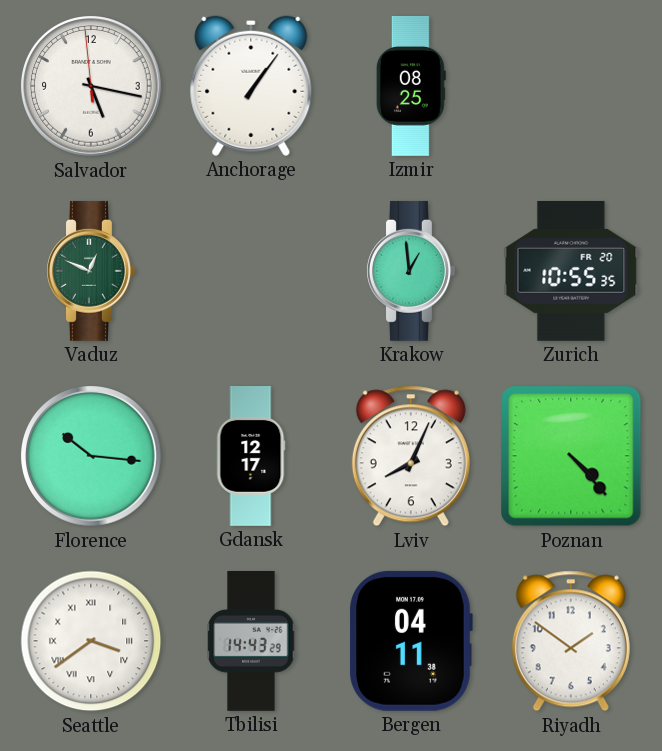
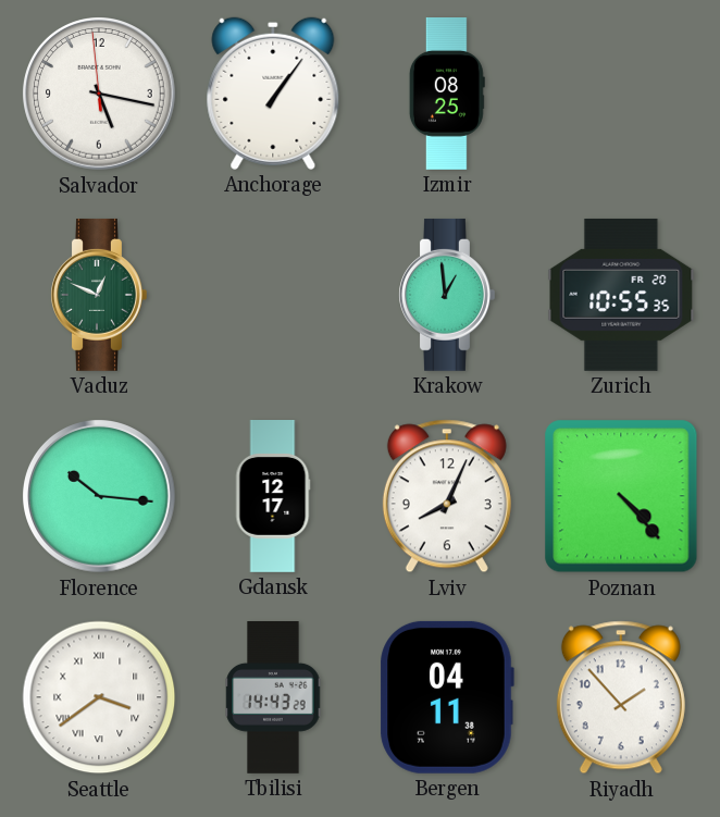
Riyadh: 1:51 -> 1:53
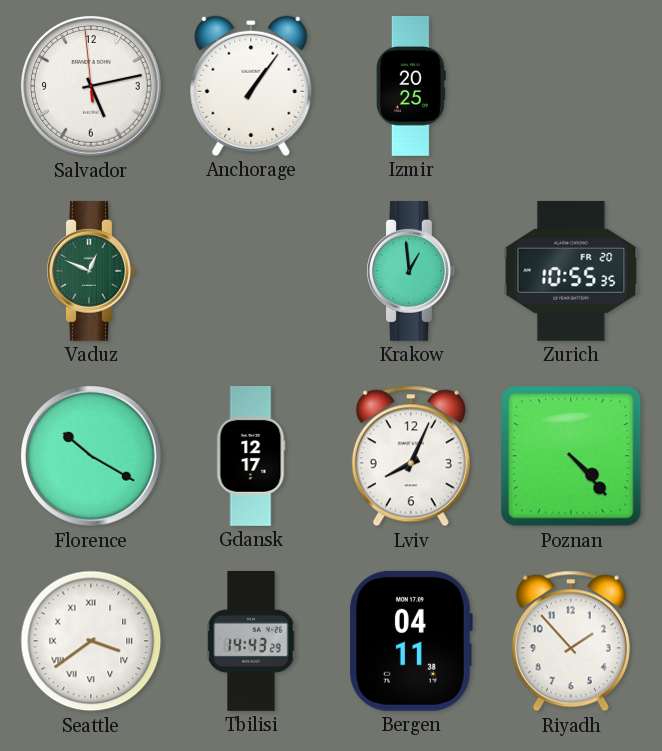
Salvador: 5:16 -> 5:12
Izmir: 08:25 -> 20:25
Florence: 10:16 -> 10:20
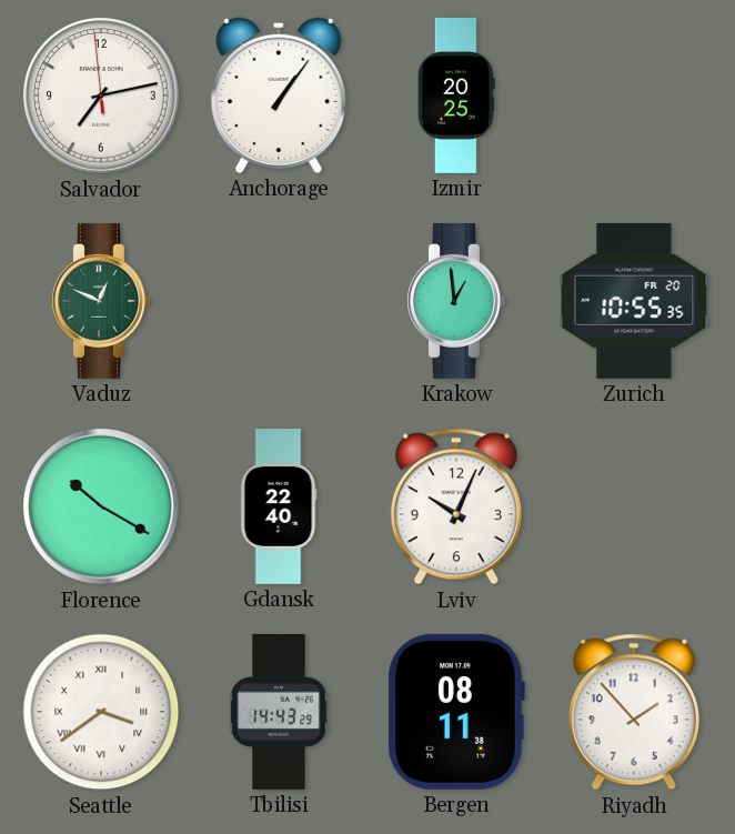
Salvador: 5:12 -> 7:12
Gdansk: 12:17 -> 22:40
Lviv: 8:04 -> 10:04
Poznan: 4:23 -> none
Bergen: 04:11 -> 08:11
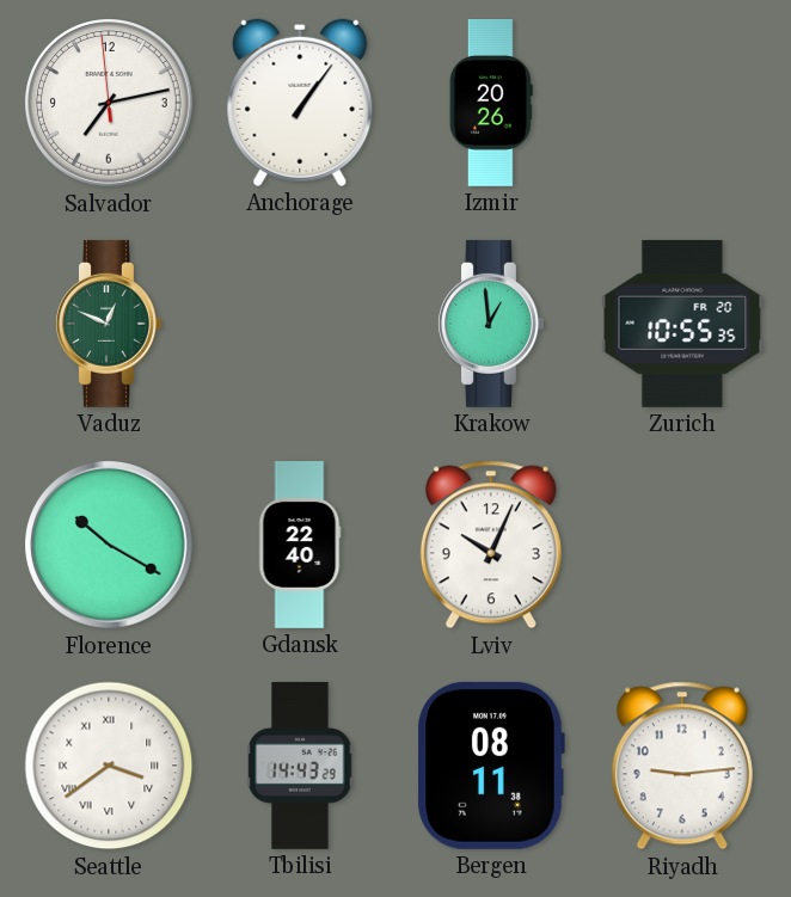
Izmir: 20:25 -> 20:26
Riyadh: 1:53 -> 9:14
